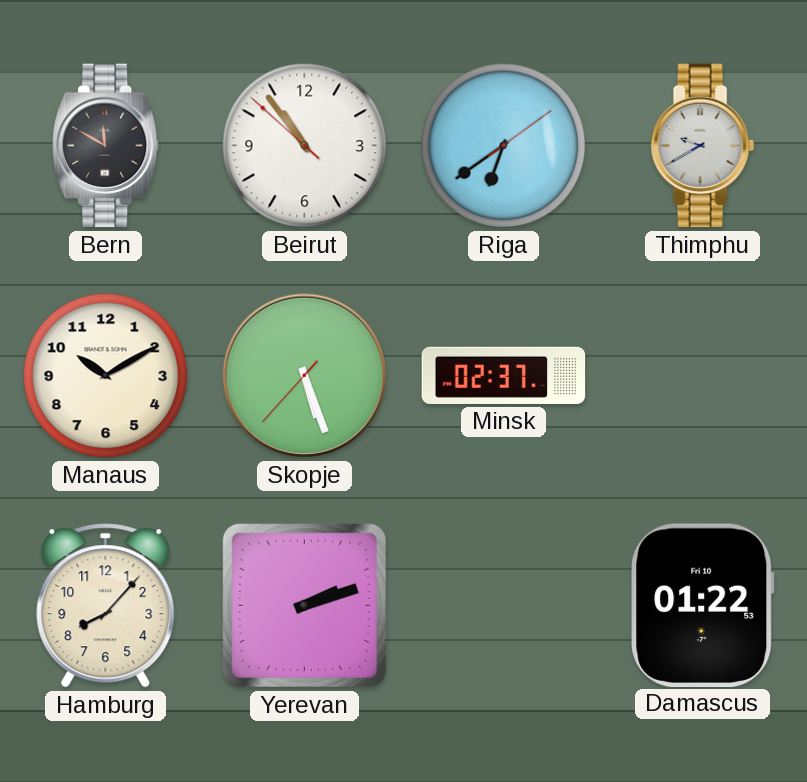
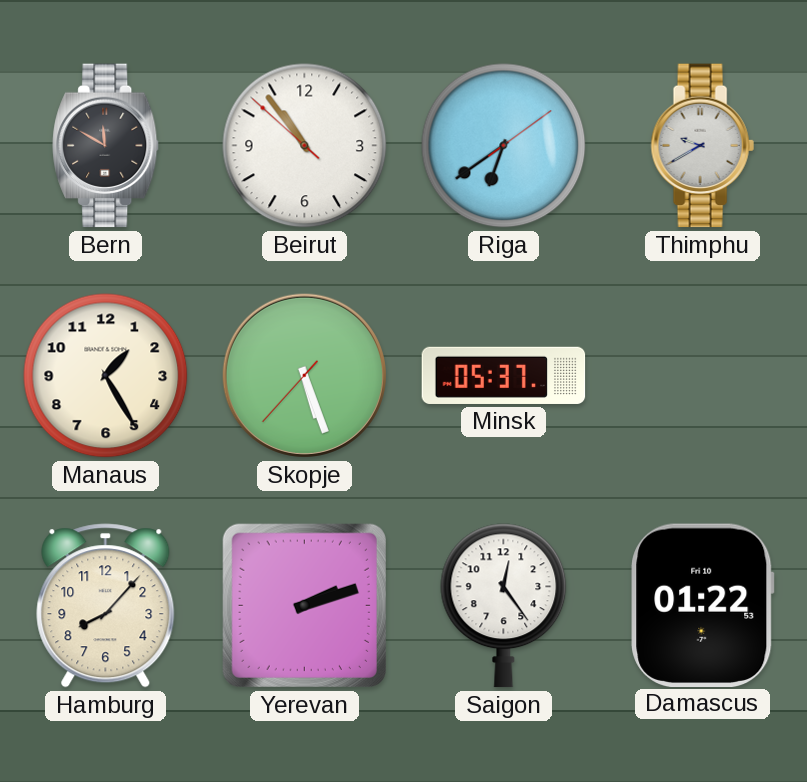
Manaus: 10:10 -> 1:25
Minsk: 02:37 -> 05:37
Saigon: none -> 12:24
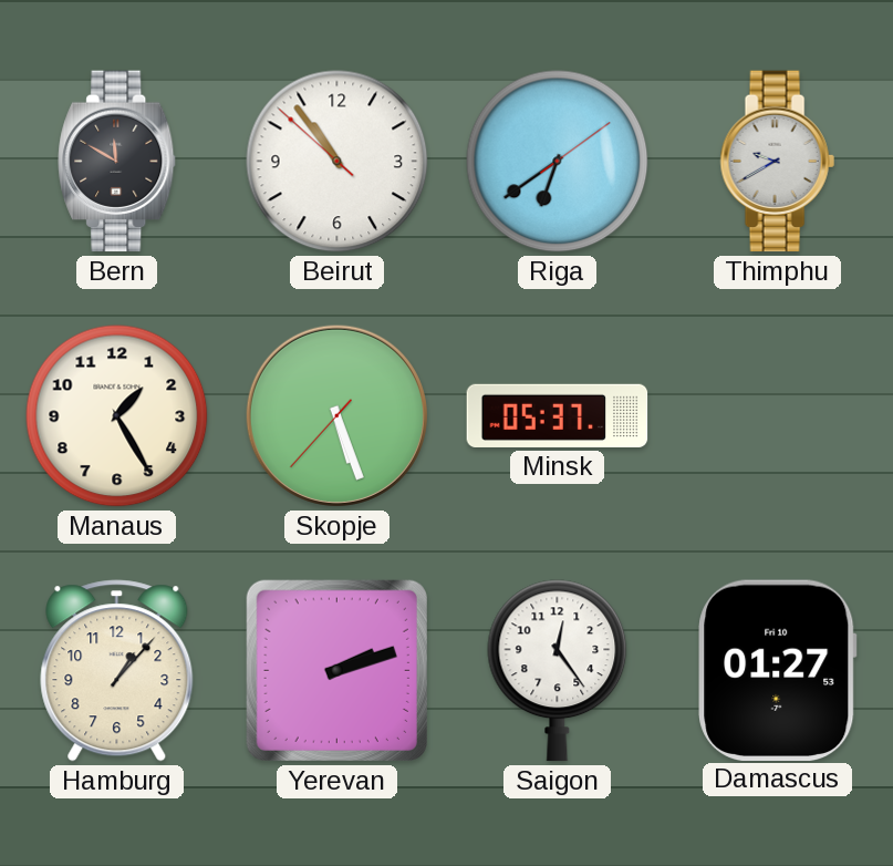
Hamburg: 8:07 -> 1:07
Damascus: 01:22 -> 01:27
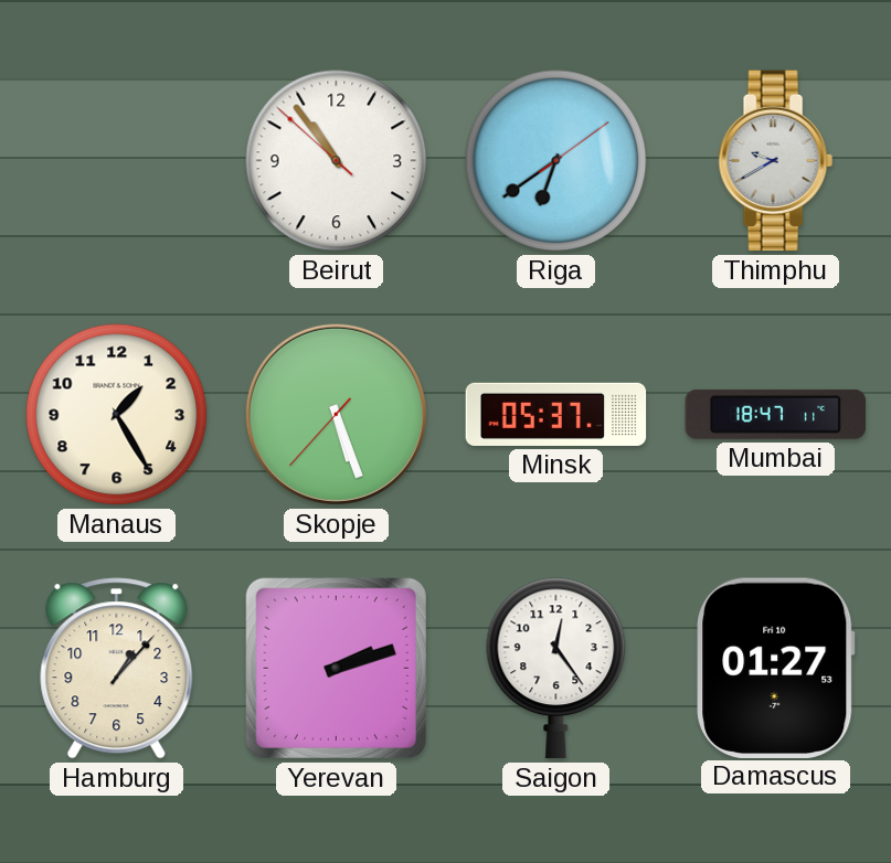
Bern: 11:50 -> none
Mumbai: none -> 18:47
